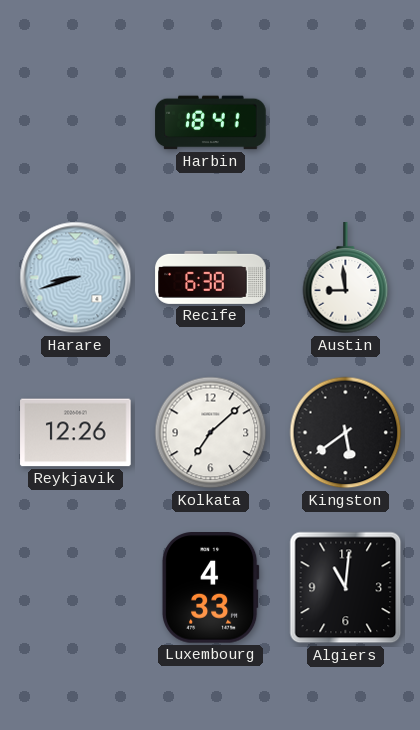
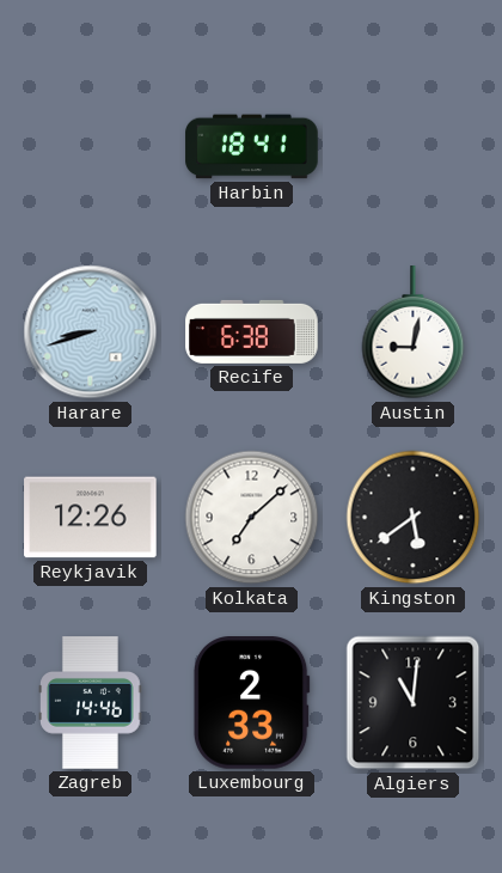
Austin: 8:59 -> 9:02
Zagreb: none -> 14:46
Luxembourg: 4:33 -> 2:33
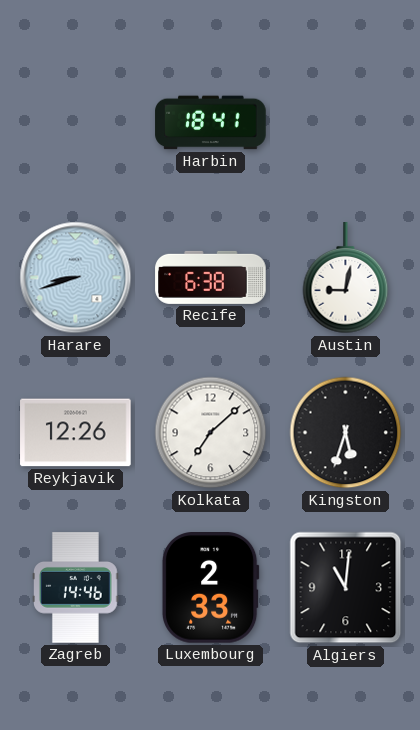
Kingston: 5:39 -> 5:33
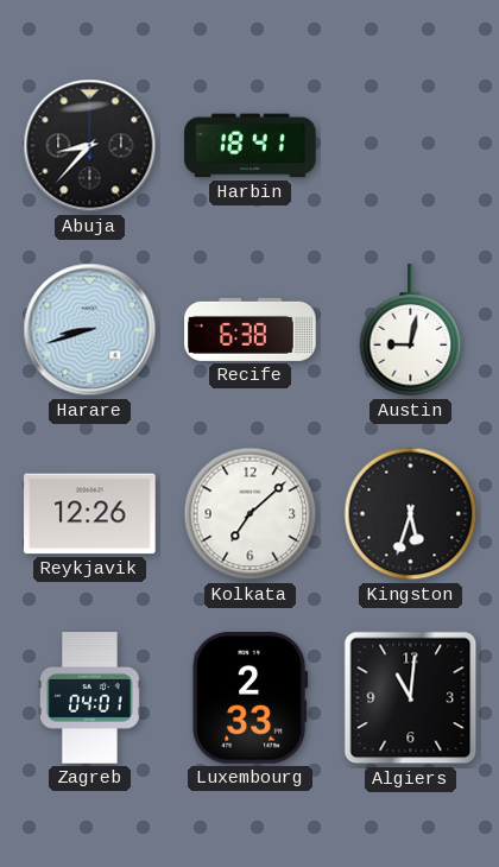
Abuja: none -> 8:37
Zagreb: 14:46 -> 04:01
